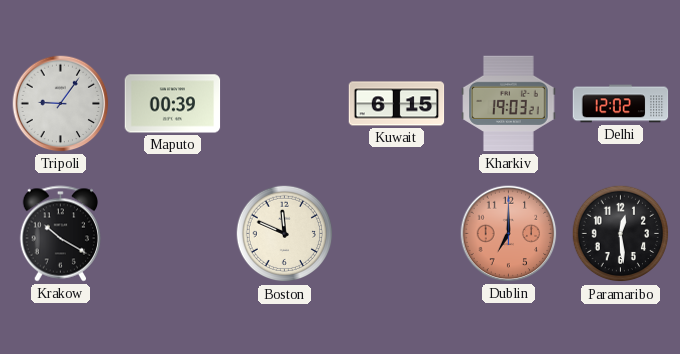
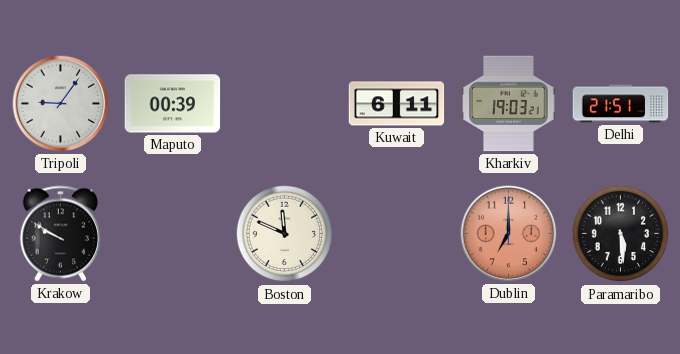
Kuwait: 6:15 -> 6:11
Delhi: 12:02 -> 21:51
Krakow: 10:20 -> 9:50
Paramaribo: 12:29 -> 5:29
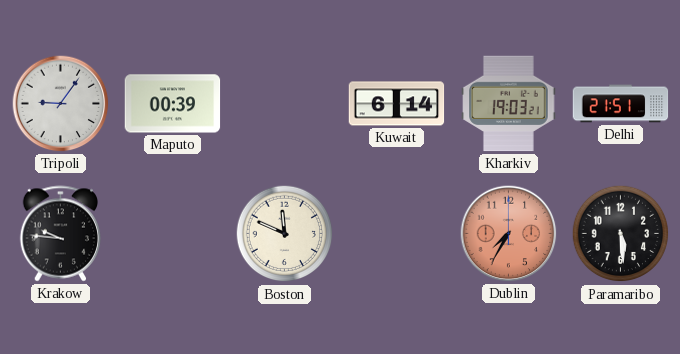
Kuwait: 6:11 -> 6:14
Krakow: 9:50 -> 9:46
Dublin: 7:00 -> 7:35
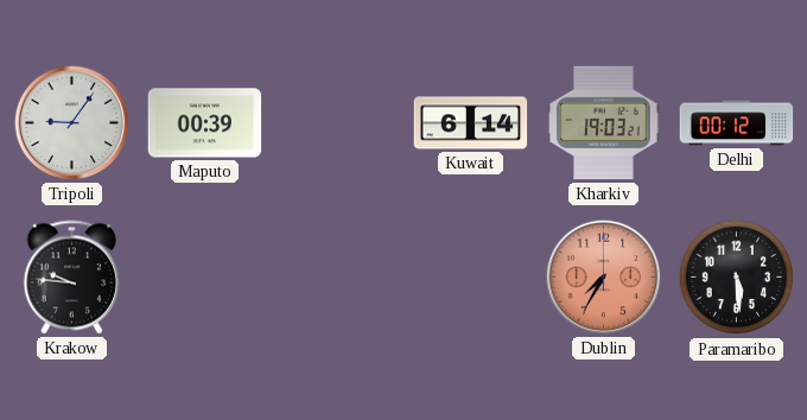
Delhi: 21:51 -> 00:12
Boston: 11:49 -> none
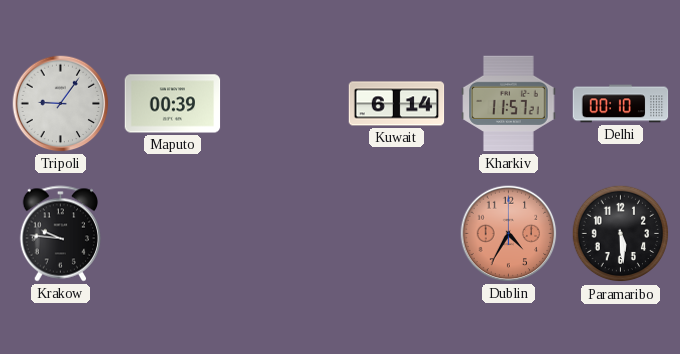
Kharkiv: 19:03 -> 11:57
Delhi: 00:12 -> 00:10
Dublin: 7:35 -> 4:35
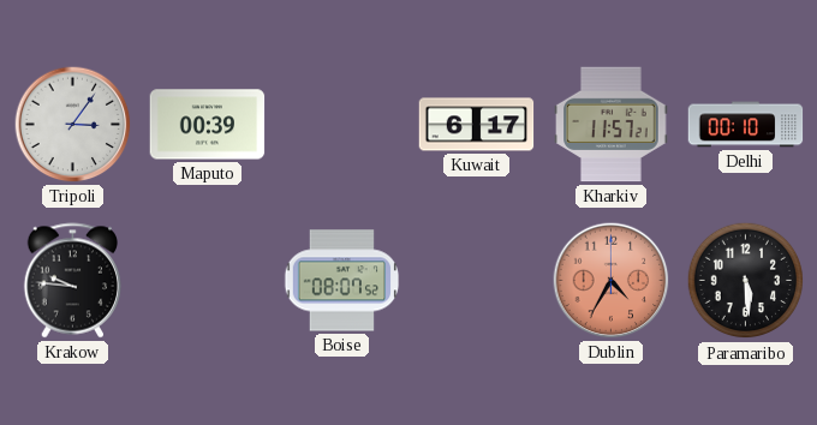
Tripoli: 9:06 -> 3:06
Kuwait: 6:14 -> 6:17
Boise: none -> 08:07
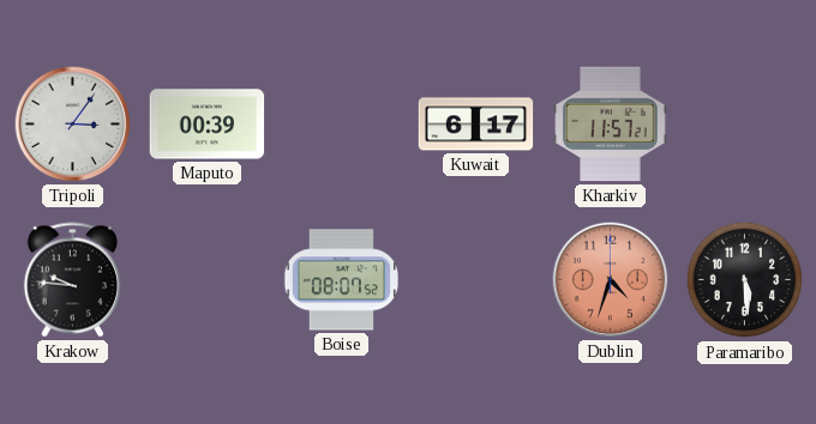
Delhi: 00:10 -> none
Dublin: 4:35 -> 4:33
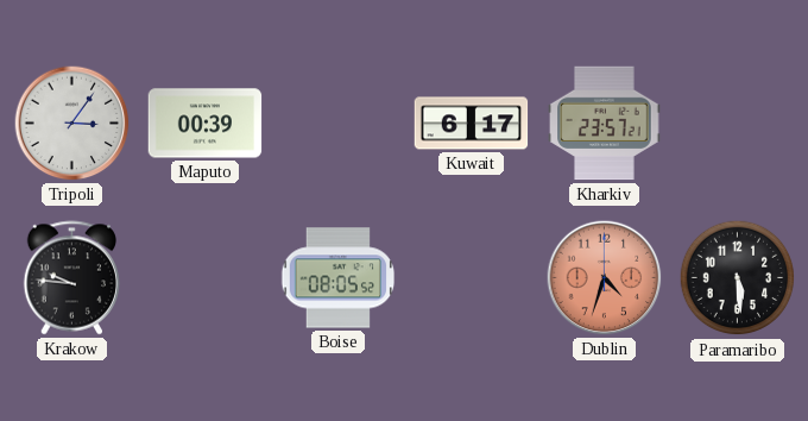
Kharkiv: 11:57 -> 23:57
Boise: 08:07 -> 08:05
